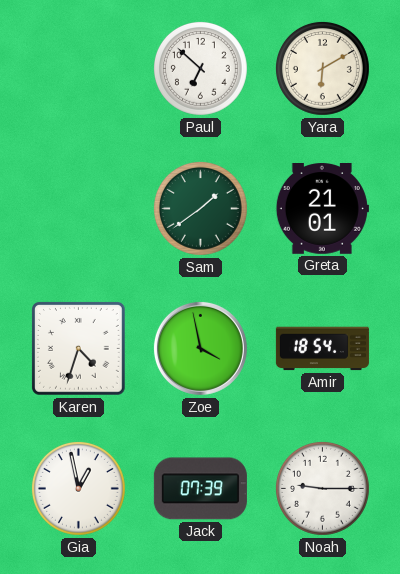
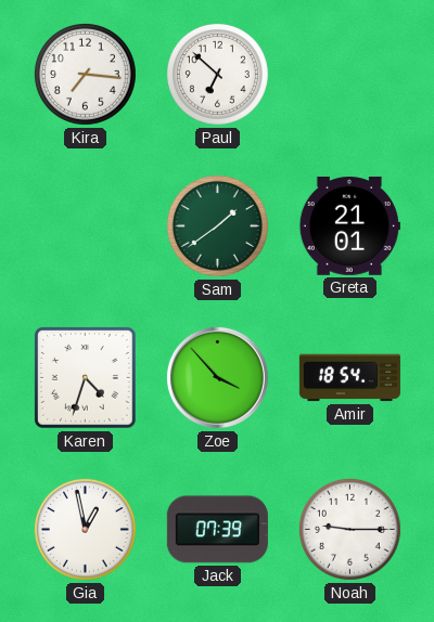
Kira: none -> 7:16
Yara: 6:10 -> none
Zoe: 3:58 -> 3:53
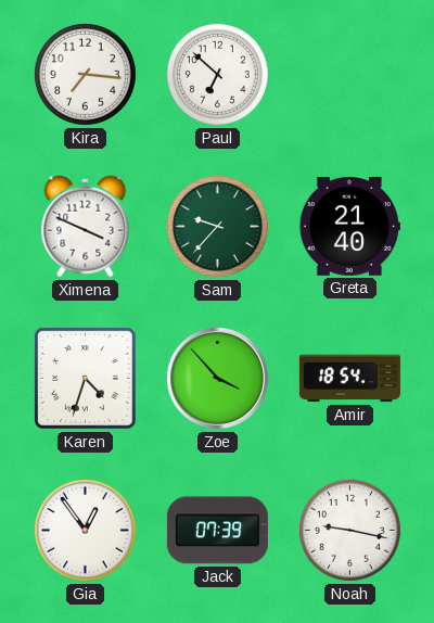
Ximena: none -> 3:49
Sam: 1:39 -> 9:37
Greta: 21:01 -> 21:40
Gia: 12:58 -> 12:54
Noah: 9:15 -> 9:17
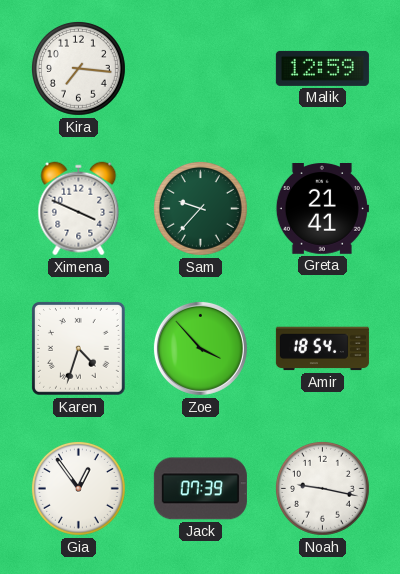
Paul: 6:52 -> none
Malik: none -> 12:59
Greta: 21:40 -> 21:41
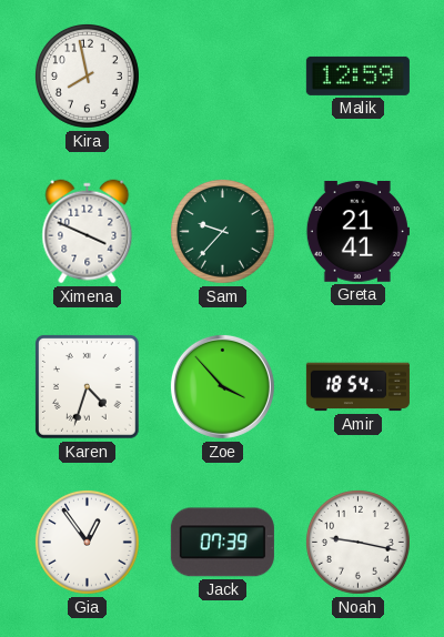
Kira: 7:16 -> 7:58
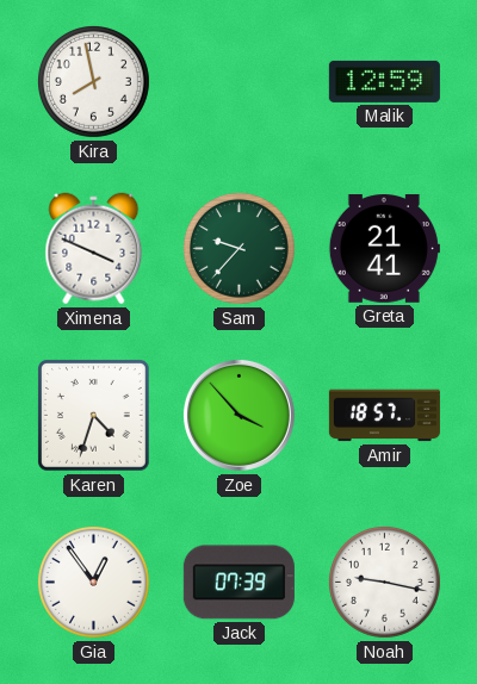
Amir: 18:54 -> 18:57
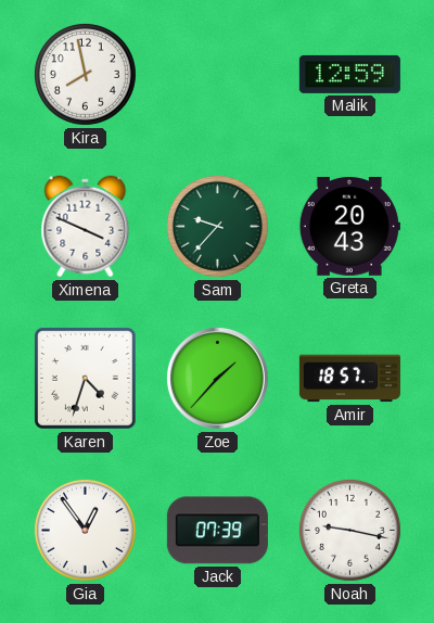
Greta: 21:41 -> 20:43
Zoe: 3:53 -> 1:37
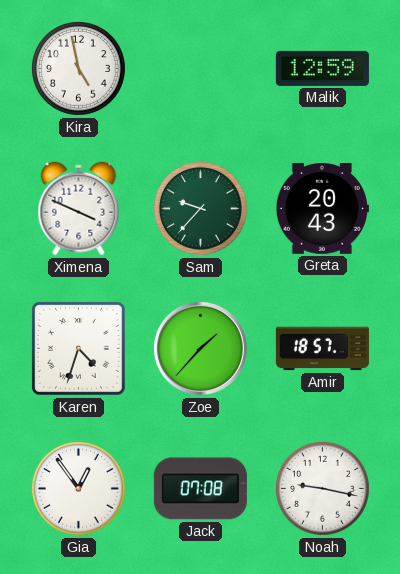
Kira: 7:58 -> 4:58
Jack: 07:39 -> 07:08
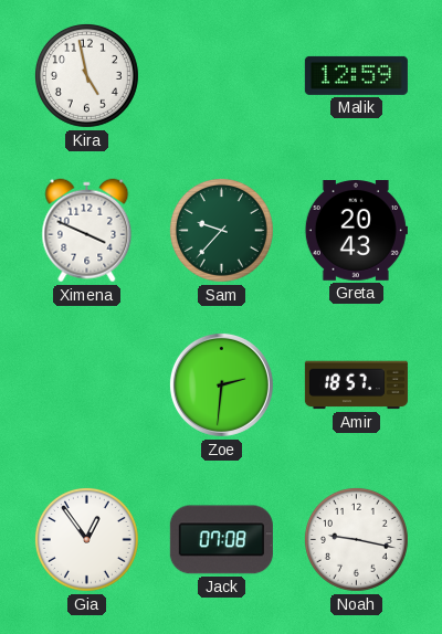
Karen: 4:33 -> none
Zoe: 1:37 -> 2:31
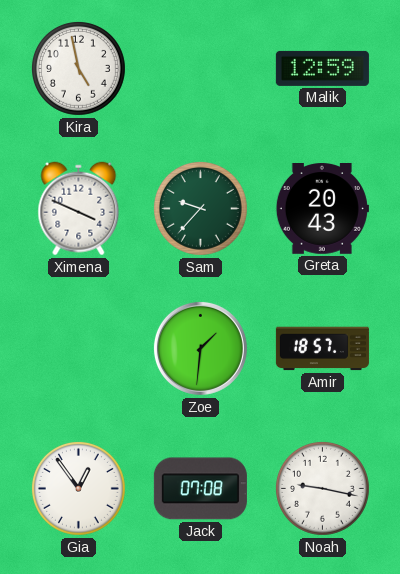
Zoe: 2:31 -> 1:31
